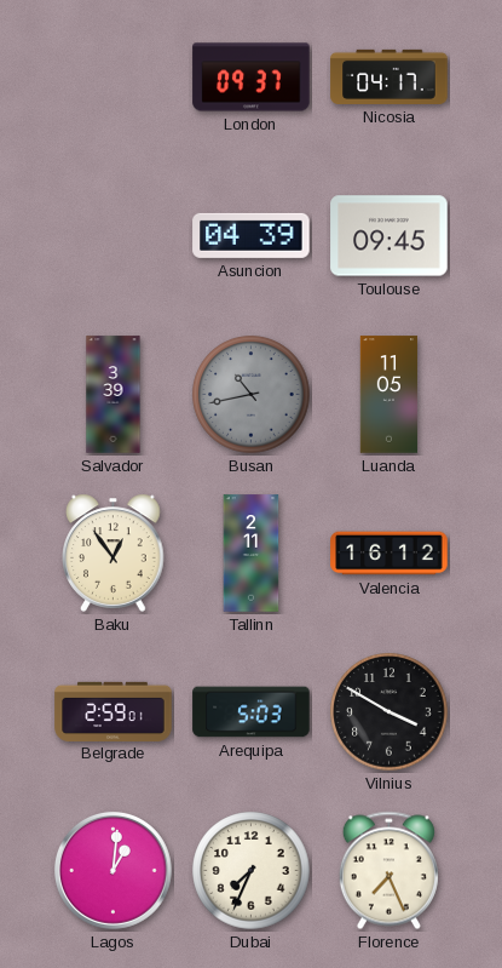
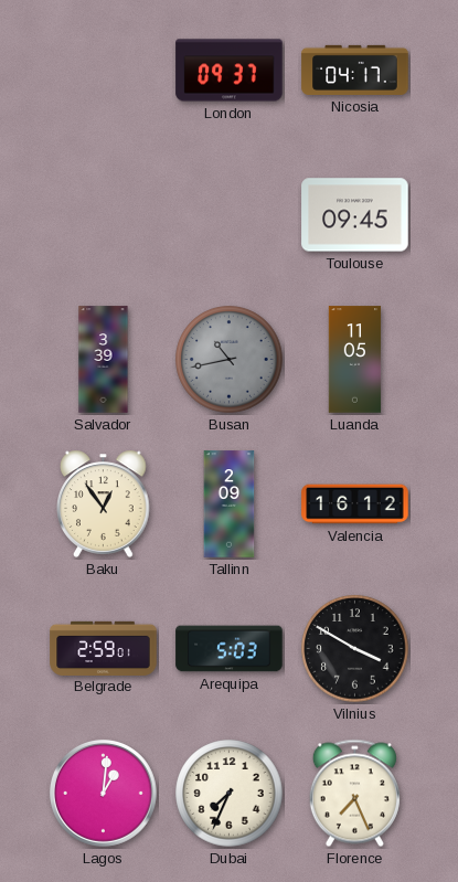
Asuncion: 04:39 -> none
Tallinn: 2:11 -> 2:09
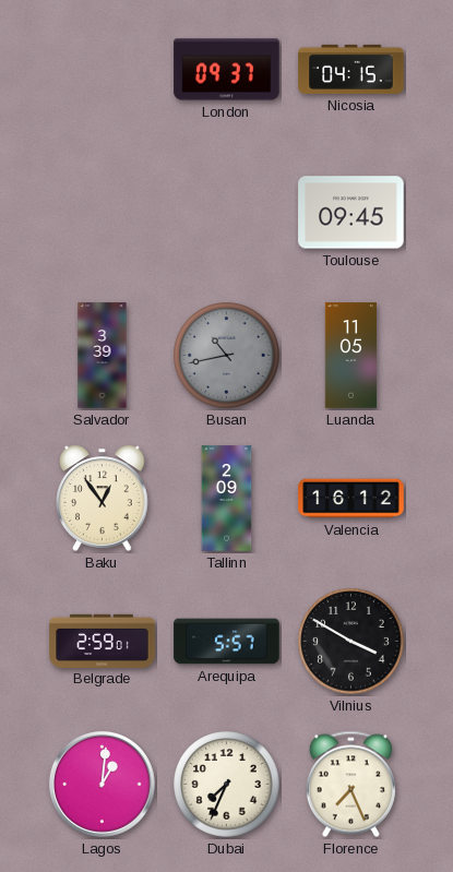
Nicosia: 04:17 -> 04:15
Arequipa: 5:03 -> 5:57
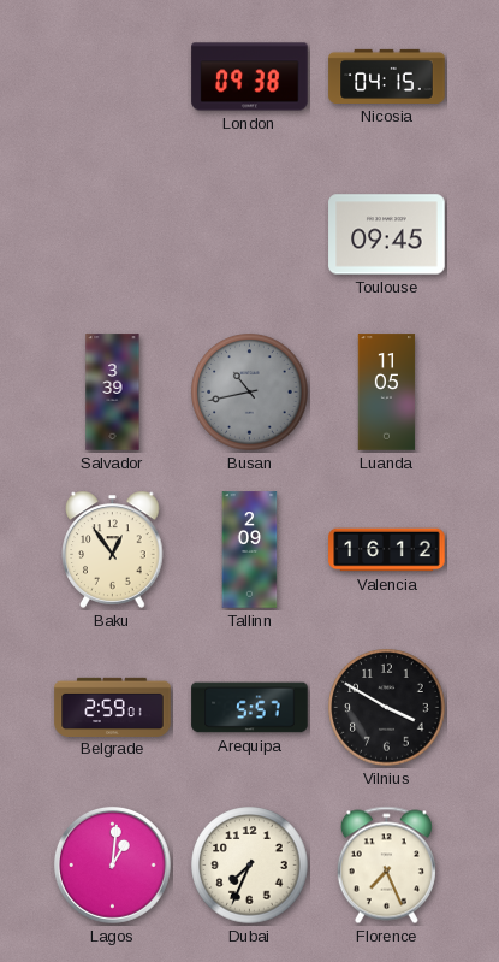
London: 09:37 -> 09:38
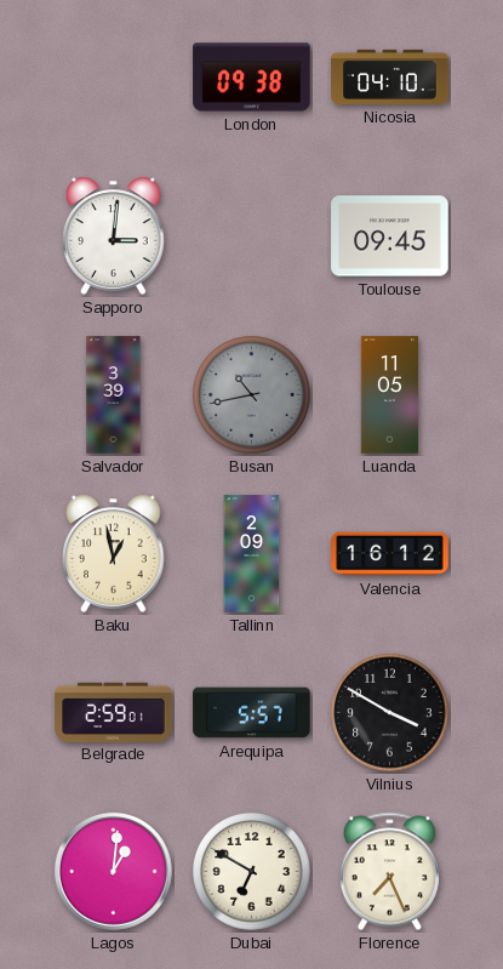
Nicosia: 04:15 -> 04:10
Sapporo: none -> 3:01
Baku: 12:54 -> 12:58
Dubai: 7:34 -> 6:50
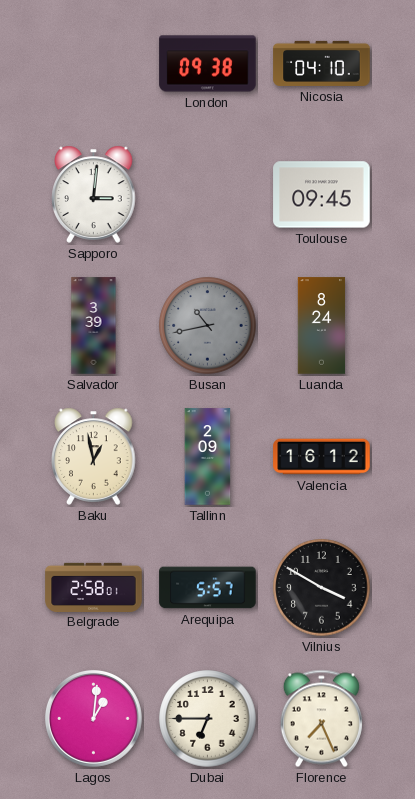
Luanda: 11:05 -> 8:24
Belgrade: 2:59 -> 2:58
Dubai: 6:50 -> 6:45
